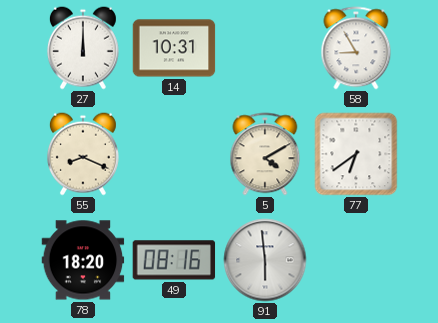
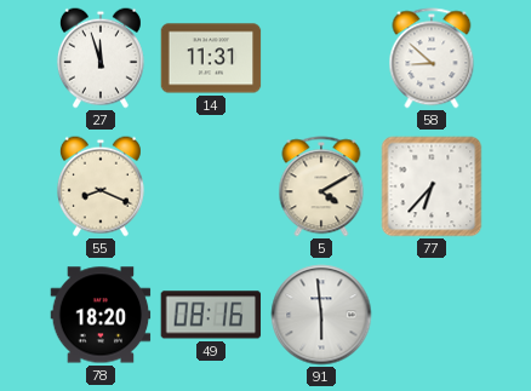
27: 12:00 -> 11:57
14: 10:31 -> 11:31
58: 8:55 -> 8:52
77: 6:39 -> 6:37
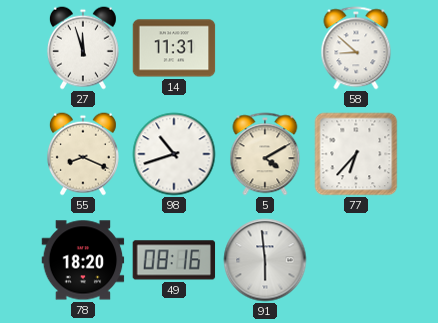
98: none -> 10:42
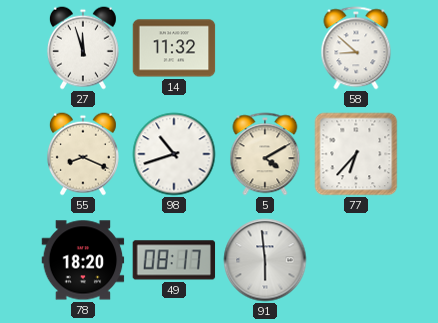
14: 11:31 -> 11:32
49: 08:16 -> 08:17
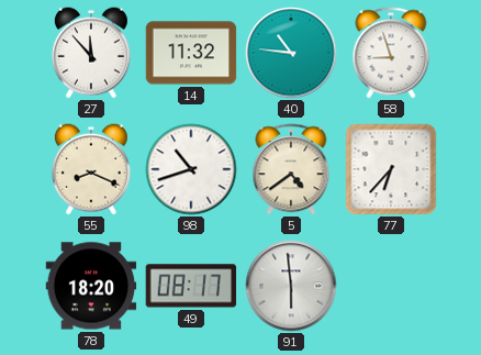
27: 11:57 -> 11:53
40: none -> 10:46
58: 8:52 -> 8:57
5: 4:10 -> 4:39
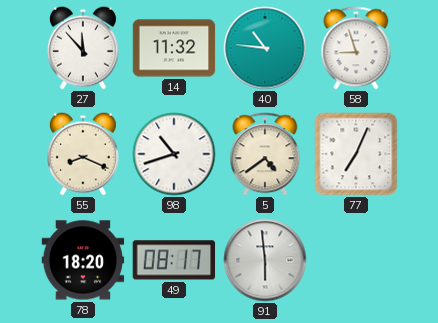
77: 6:37 -> 7:04
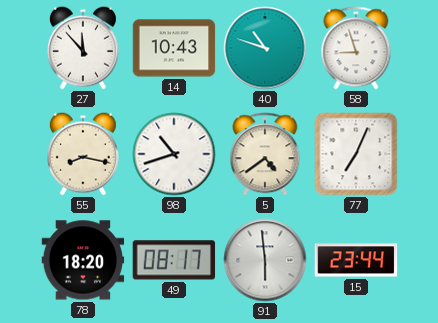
14: 11:32 -> 10:43
40: 10:46 -> 10:48
55: 8:19 -> 8:17
15: none -> 23:44
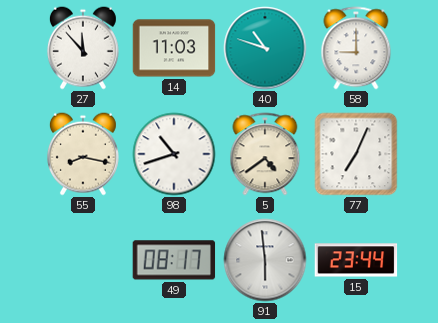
14: 10:43 -> 11:03
58: 8:57 -> 9:00
78: 18:20 -> none
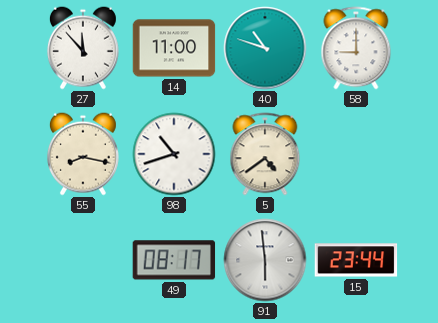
14: 11:03 -> 11:00
77: 7:04 -> none
